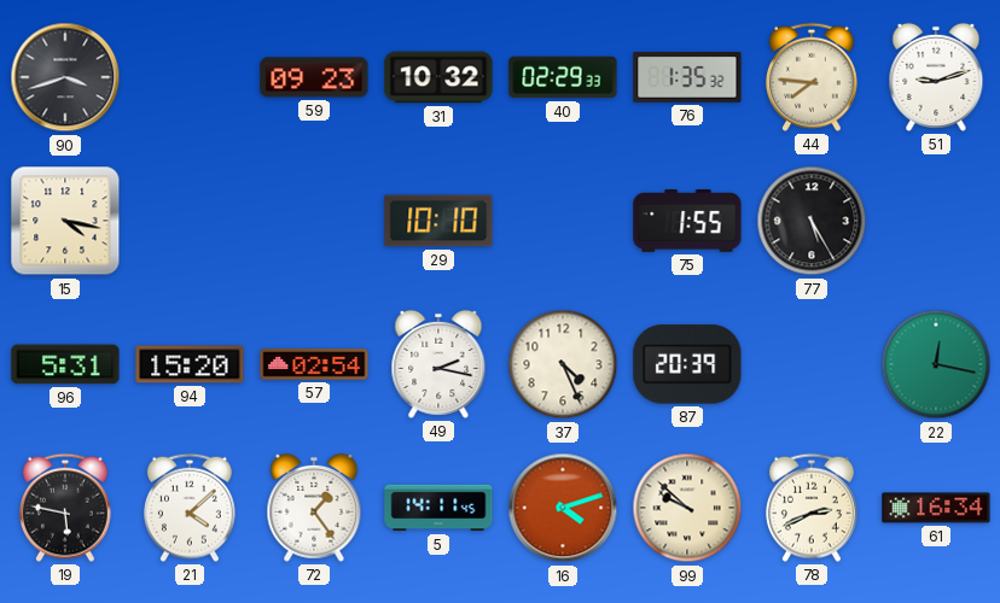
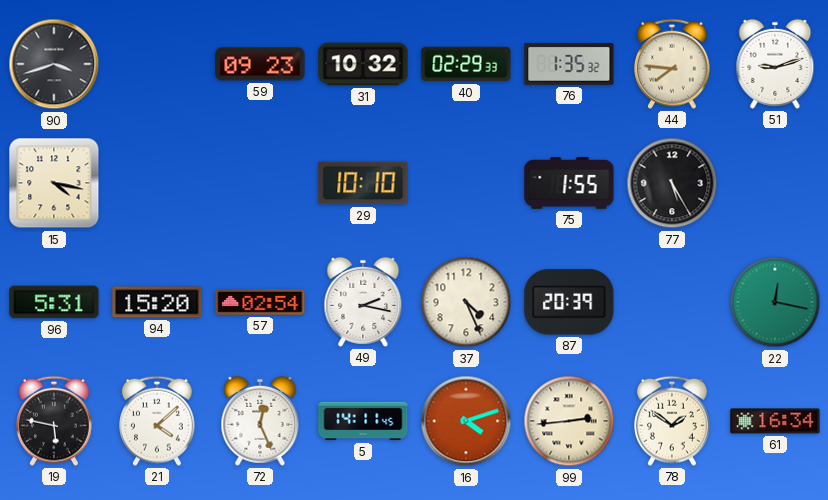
72: 1:24 -> 12:26
99: 9:52 -> 2:44
78: 2:41 -> 1:51
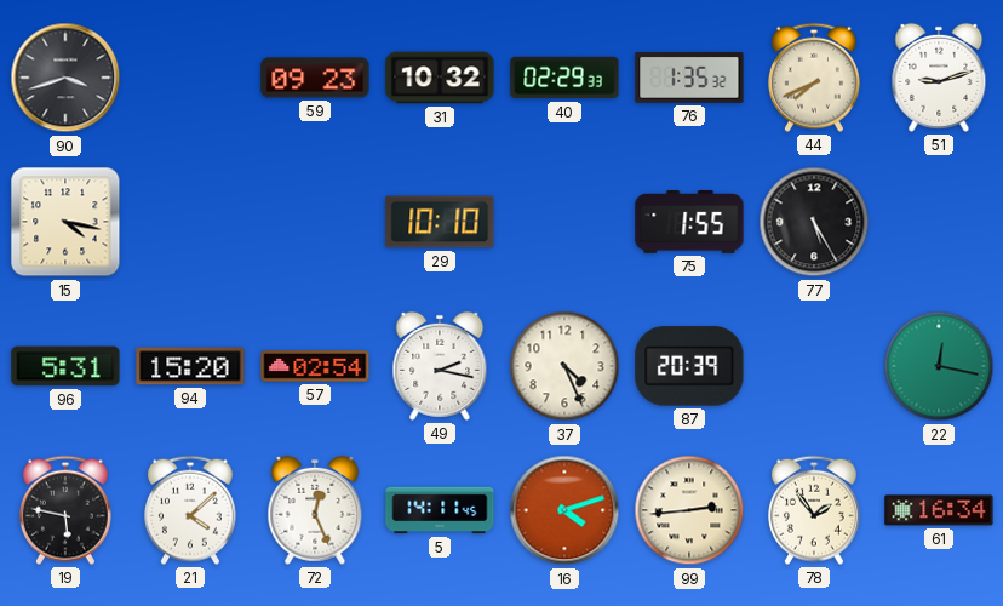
44: 7:46 -> 7:41
78: 1:51 -> 1:54
